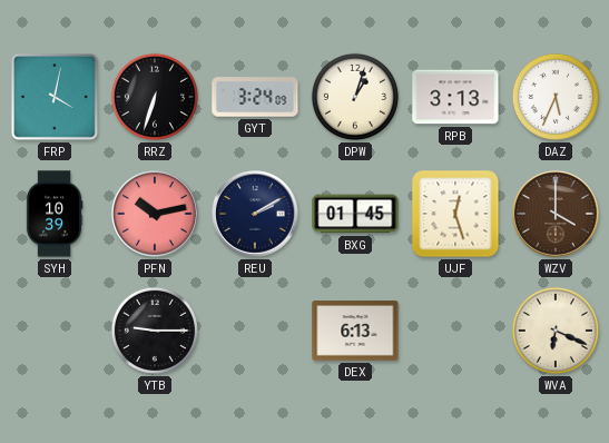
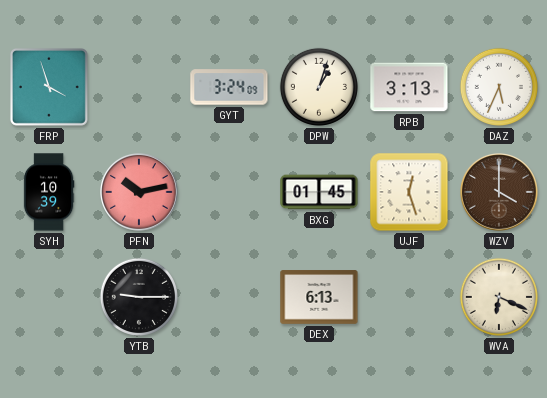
FRP: 4:02 -> 3:57
RRZ: 6:33 -> none
REU: 2:10 -> none
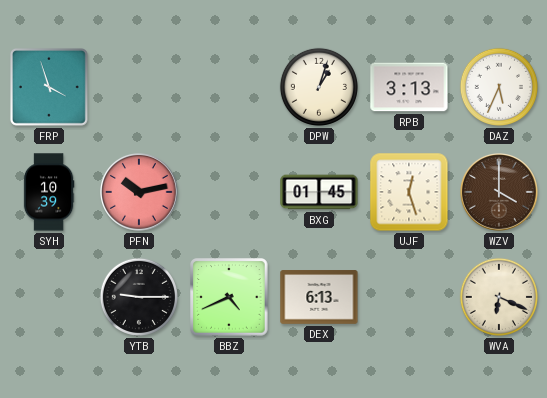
GYT: 3:24 -> none
BBZ: none -> 4:41
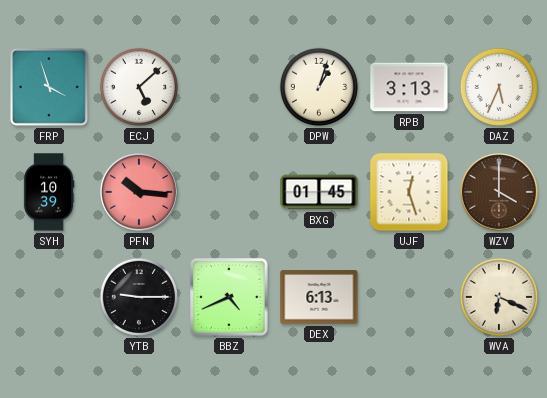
ECJ: none -> 5:08
PFN: 10:13 -> 10:16
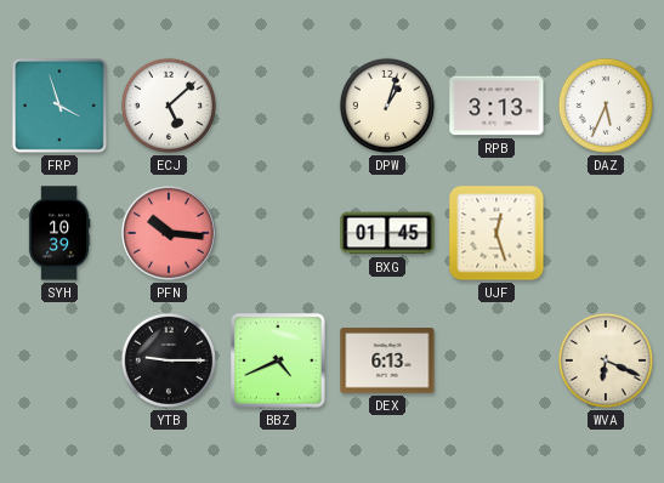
WZV: 4:00 -> none
